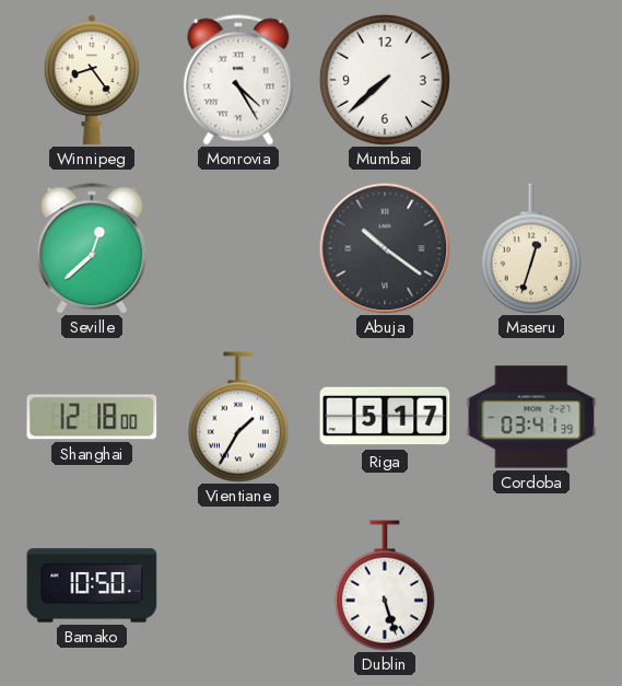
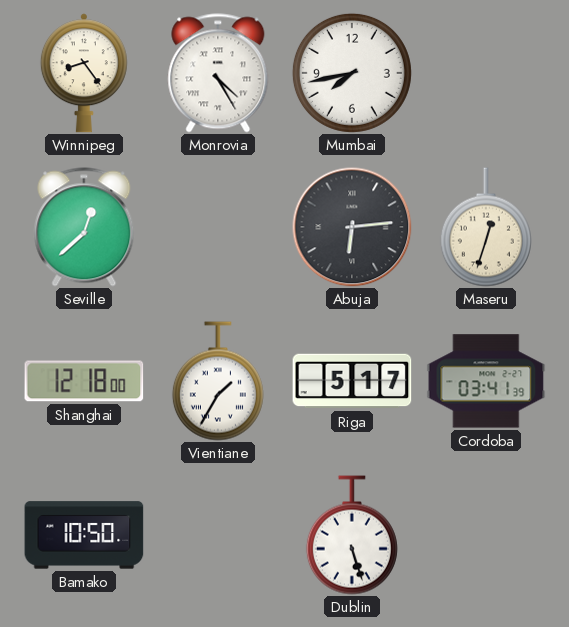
Mumbai: 7:38 -> 7:43
Abuja: 10:21 -> 6:14
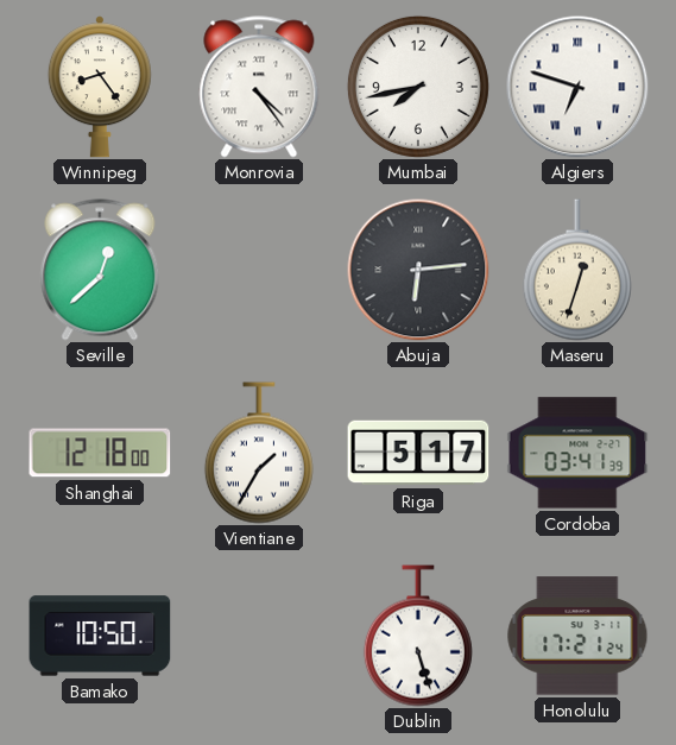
Monrovia: 4:25 -> 4:24
Algiers: none -> 6:48
Honolulu: none -> 17:21
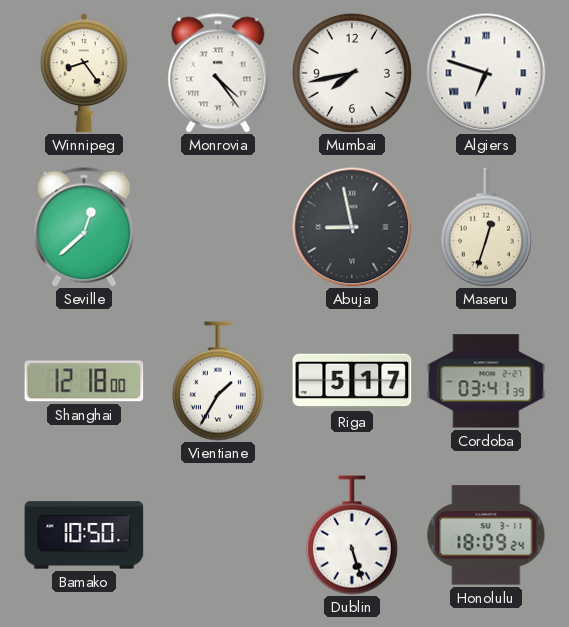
Abuja: 6:14 -> 8:58
Honolulu: 17:21 -> 18:09
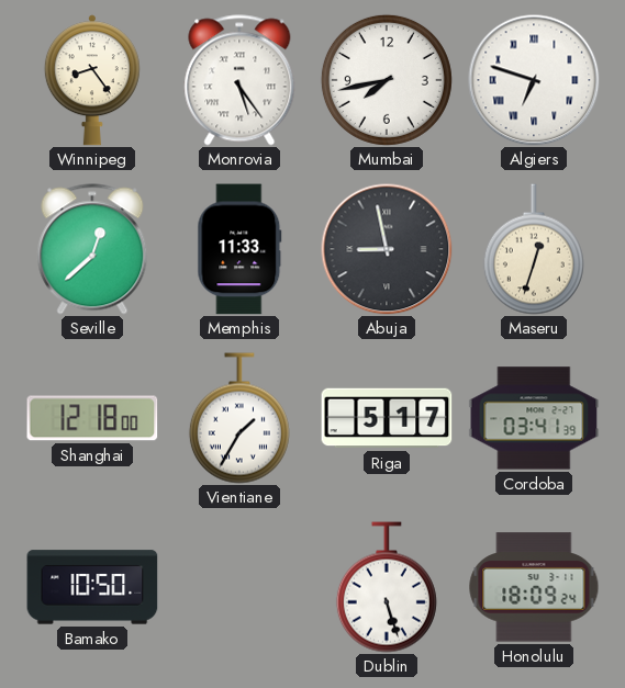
Monrovia: 4:24 -> 5:24
Memphis: none -> 11:33
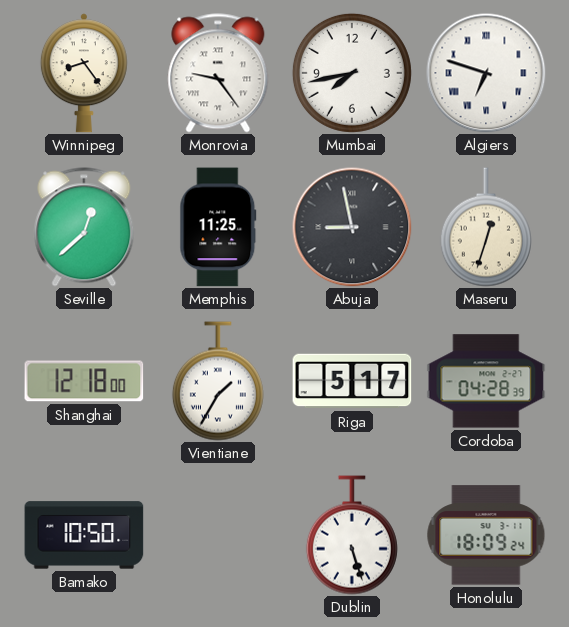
Monrovia: 5:24 -> 9:24
Memphis: 11:33 -> 11:25
Cordoba: 03:41 -> 04:28
